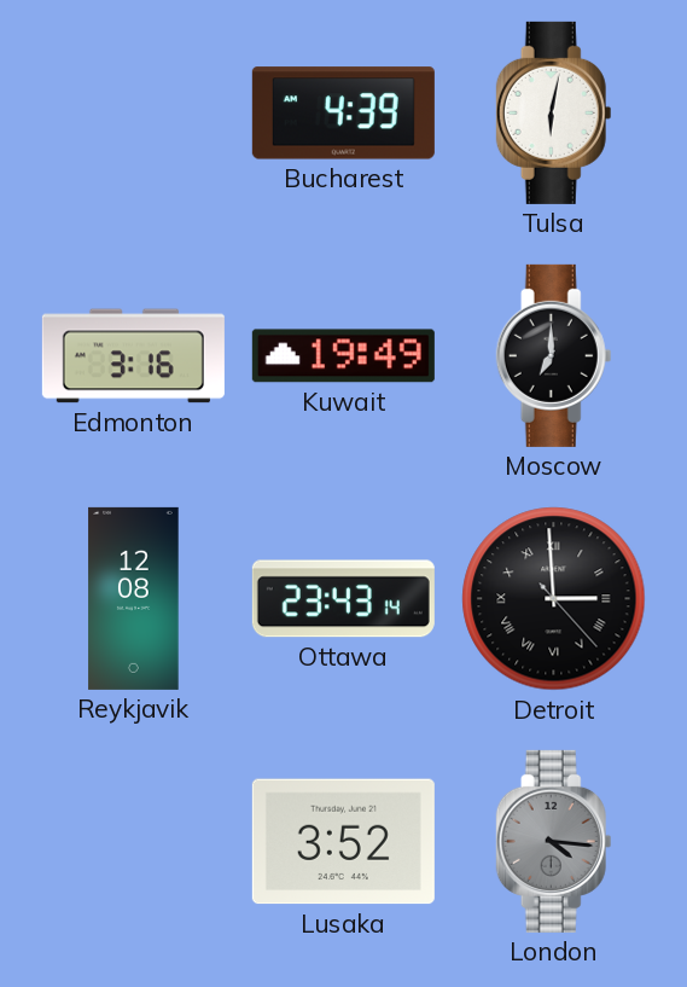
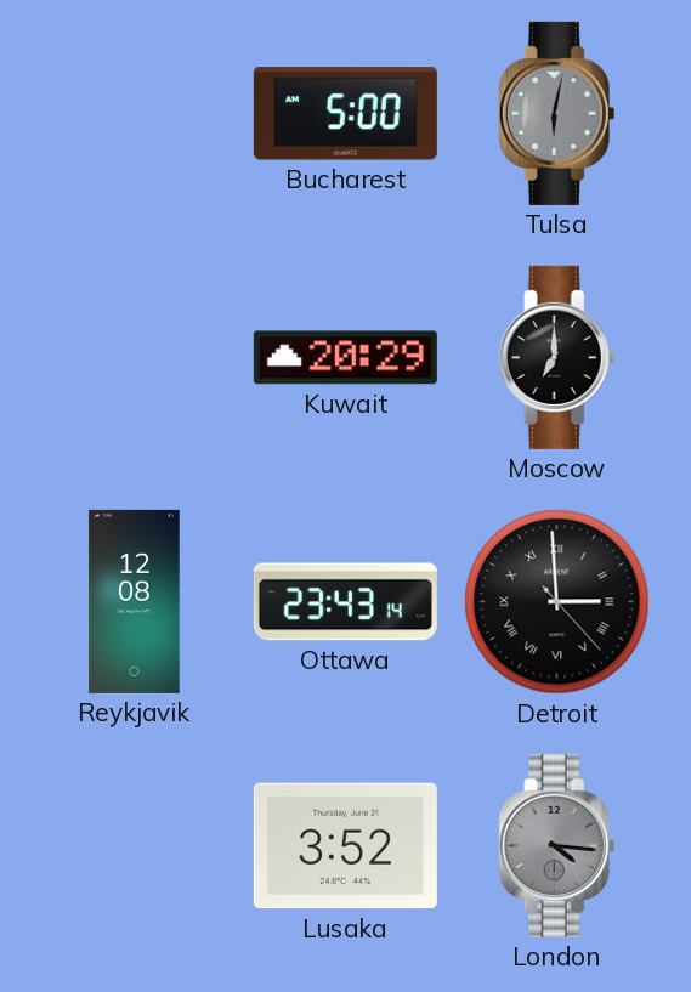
Bucharest: 4:39 -> 5:00
Tulsa dial: white -> grey
Edmonton: 3:16 -> none
Kuwait: 19:49 -> 20:29
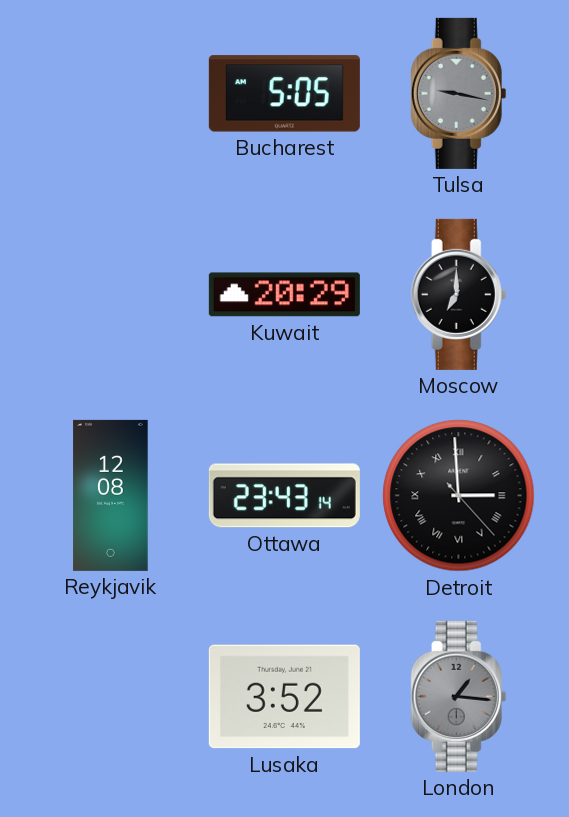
Bucharest: 5:00 -> 5:05
Tulsa: 6:02 -> 9:17
London: 4:16 -> 1:16
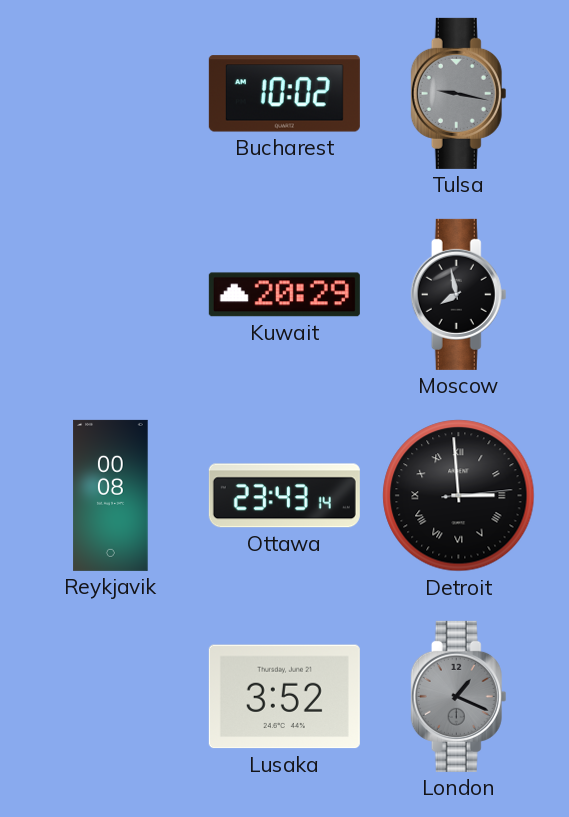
Bucharest: 5:05 -> 10:02
Moscow: 7:00 -> 7:58
Reykjavik: 12:08 -> 00:08
Detroit: 2:59:23 -> 2:59:14
London: 1:16 -> 1:19
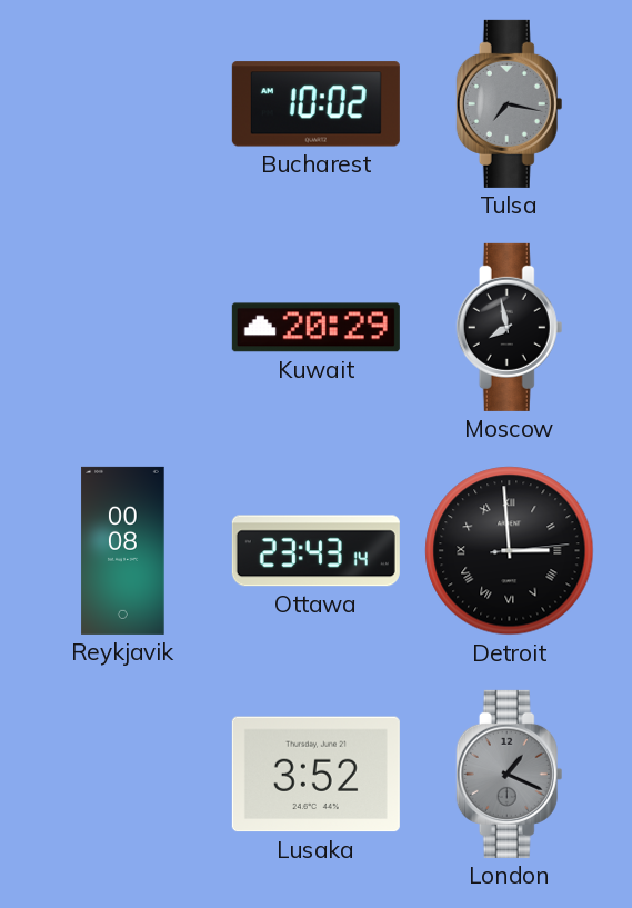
Tulsa: 9:17 -> 7:17
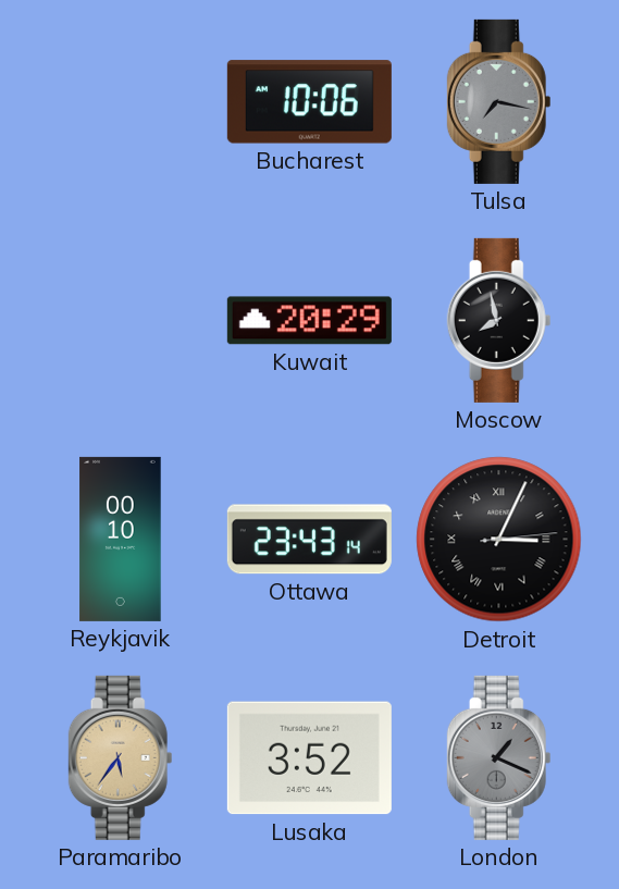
Bucharest: 10:02 -> 10:06
Reykjavik: 00:08 -> 00:10
Detroit: 2:59 -> 3:04
Paramaribo: none -> 5:36
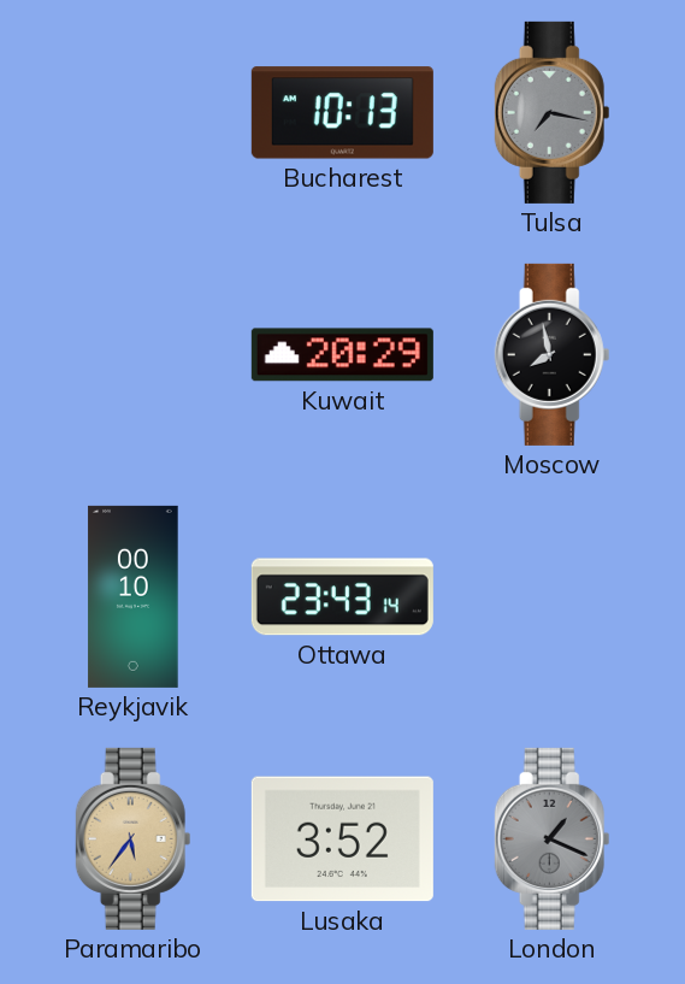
Bucharest: 10:06 -> 10:13
Detroit: 3:04 -> none
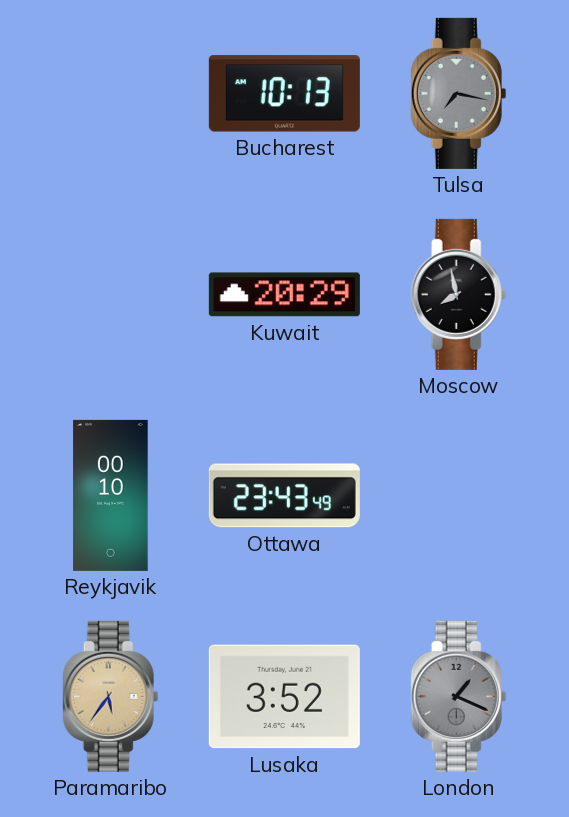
Ottawa: 23:43:14 -> 23:43:49
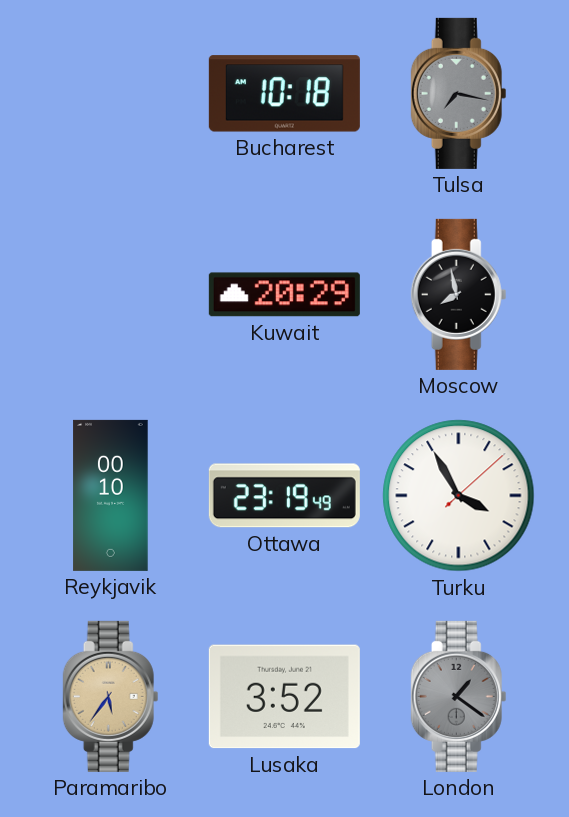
Bucharest: 10:13 -> 10:18
Ottawa: 23:43 -> 23:19
Turku: none -> 3:55
London: 1:19 -> 1:21
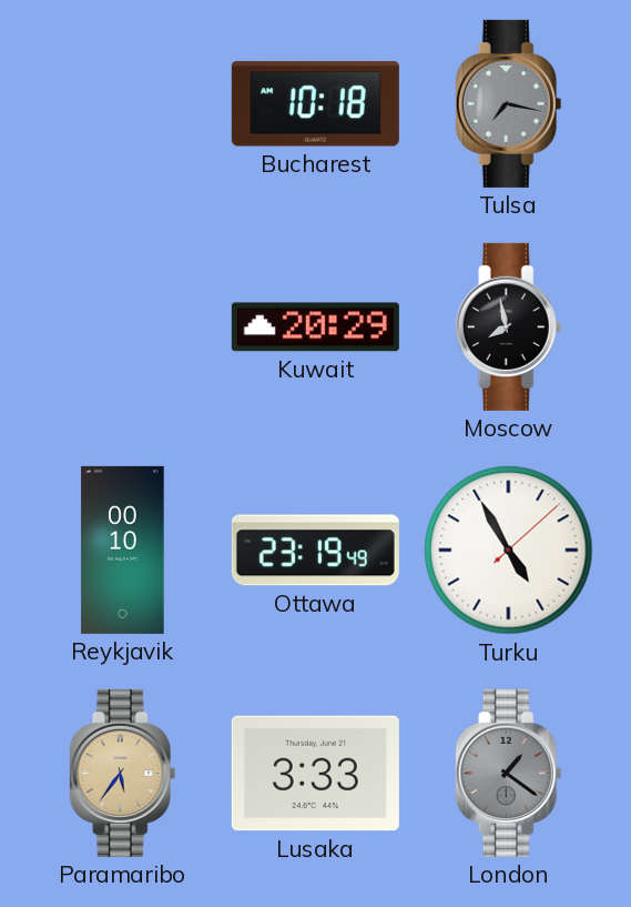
Turku: 3:55 -> 4:55
Lusaka: 3:52 -> 3:33
